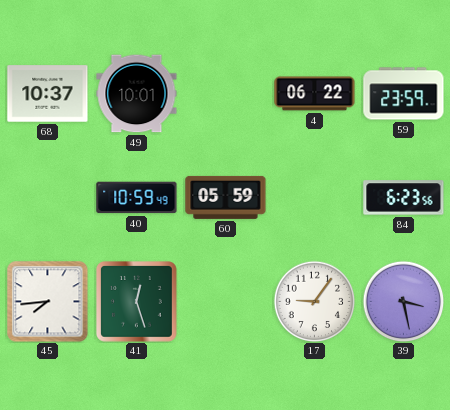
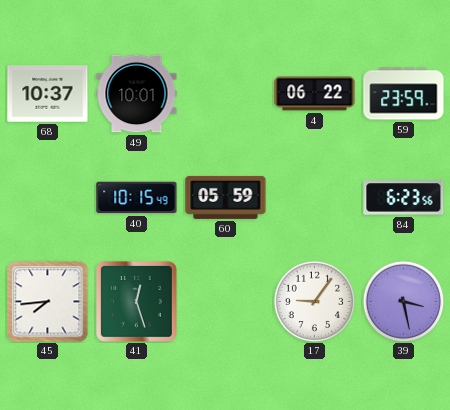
40: 10:59 -> 10:15
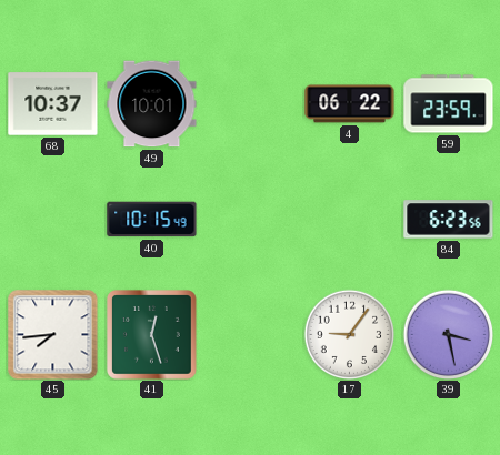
60: 05:59 -> none
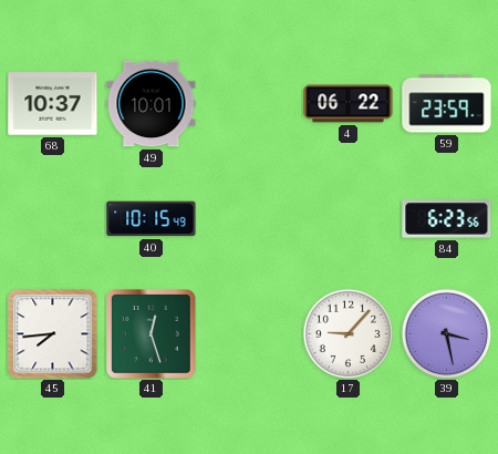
17: 9:06 -> 9:07
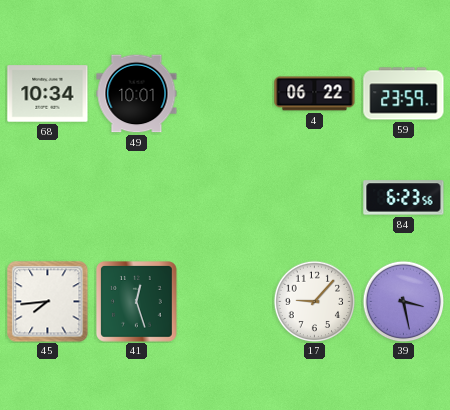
68: 10:37 -> 10:34
40: 10:15 -> none
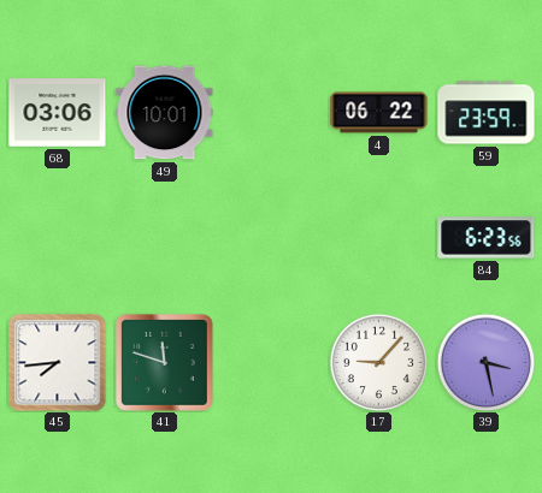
68: 10:34 -> 03:06
41: 12:27 -> 11:48
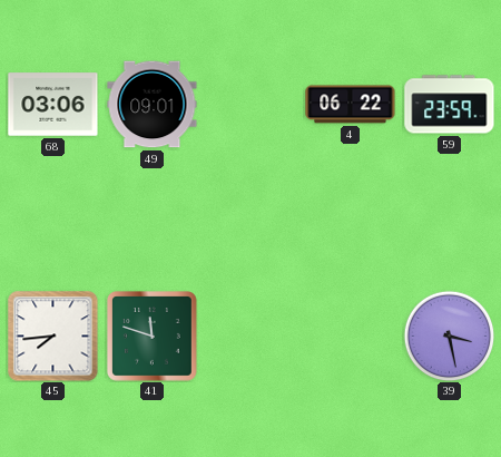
49: 10:01 -> 09:01
84: 6:23 -> none
17: 9:07 -> none
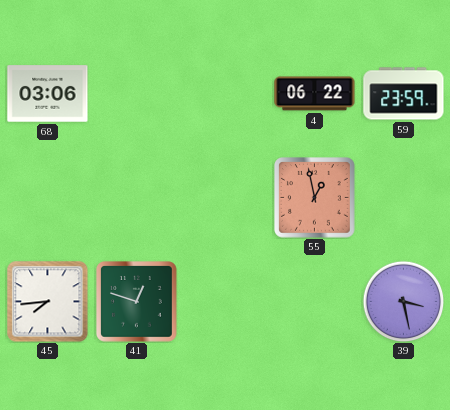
49: 09:01 -> none
55: none -> 12:58
41: 11:48 -> 12:48
